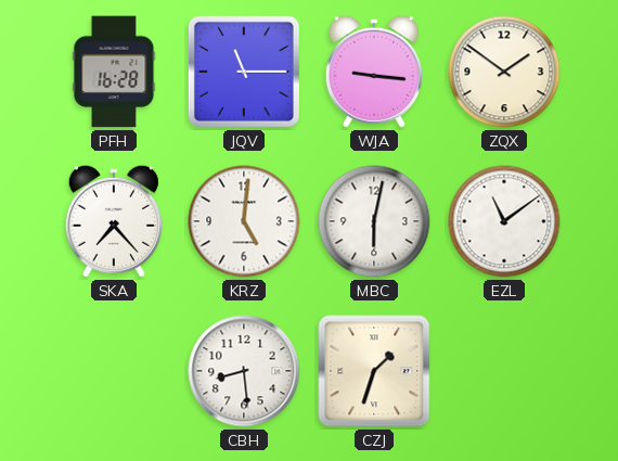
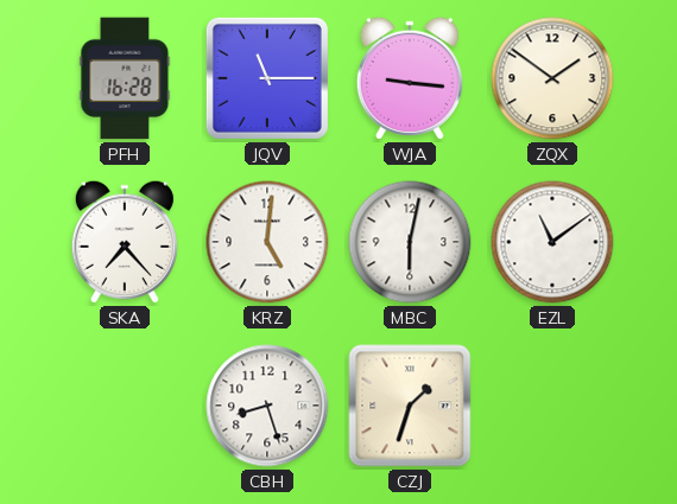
CBH: 8:29 -> 8:27
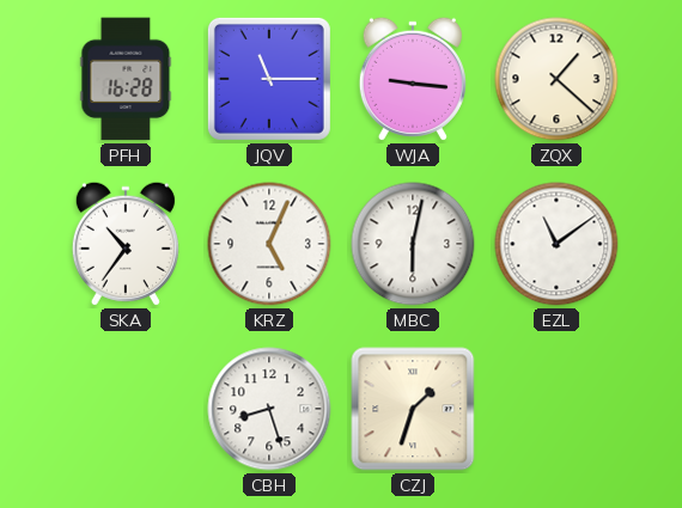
ZQX: 1:51 -> 1:22
SKA: 7:23 -> 10:36
KRZ: 5:01 -> 5:04
